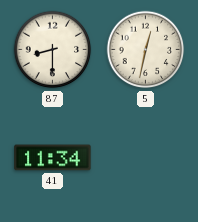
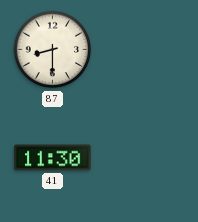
5: 12:32 -> none
41: 11:34 -> 11:30
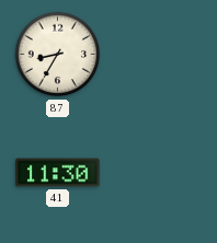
87: 8:30 -> 8:35
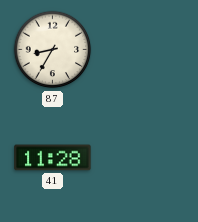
41: 11:30 -> 11:28
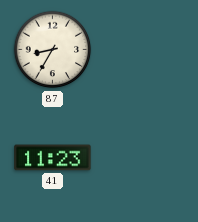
41: 11:28 -> 11:23
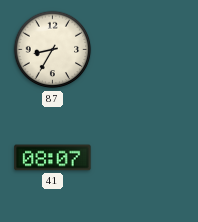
41: 11:23 -> 08:07
